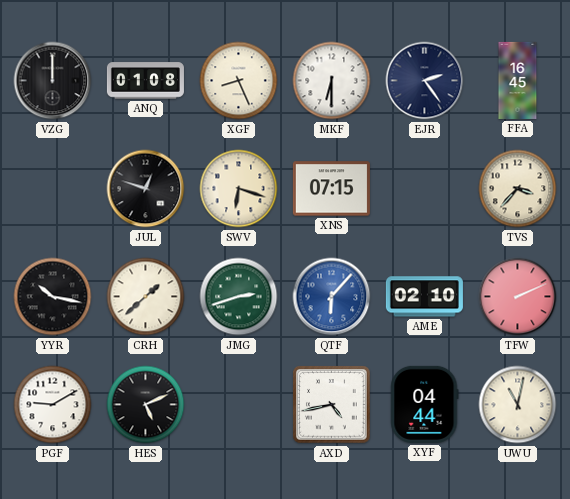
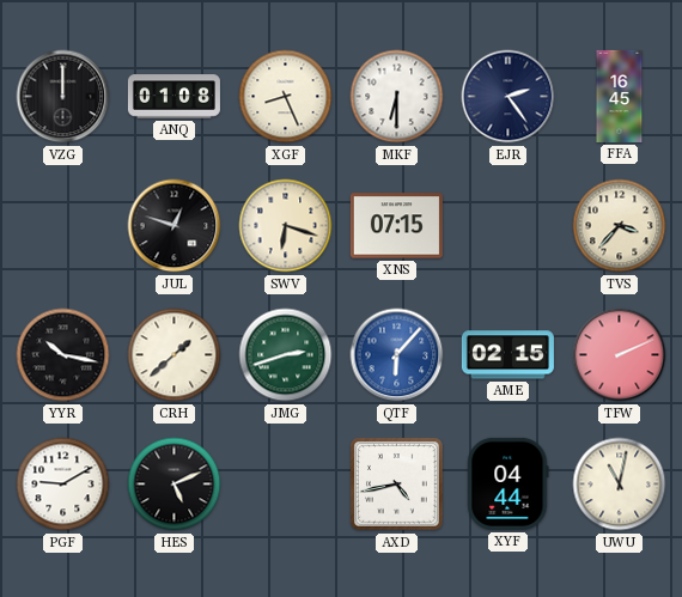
AME: 02:10 -> 02:15
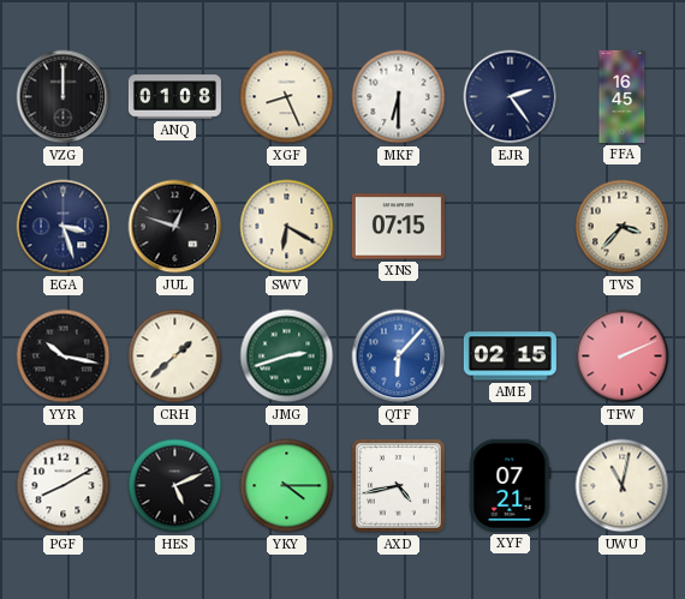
EGA: none -> 3:27
SWV: 6:18 -> 6:20
PGF: 9:10 -> 8:10
YKY: none -> 4:15
XYF: 04:44 -> 07:21
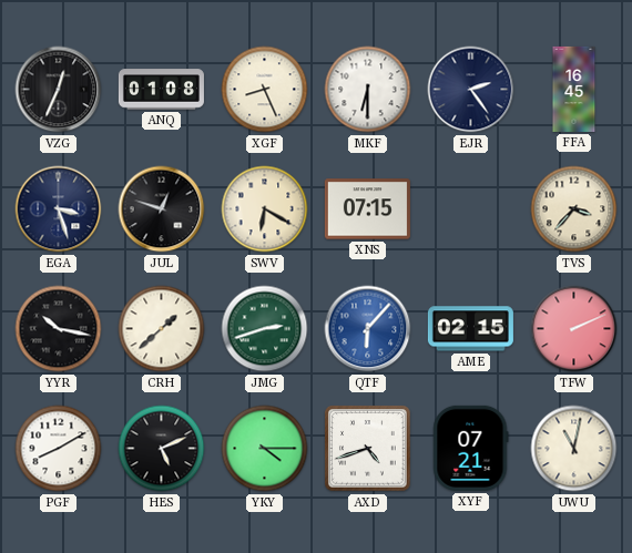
VZG: 12:00 -> 12:34
AXD: 4:43 -> 4:42
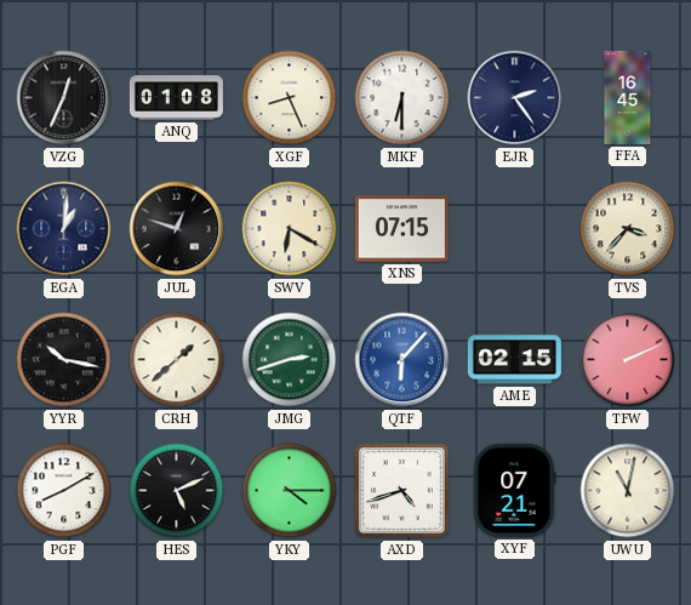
EGA: 3:27 -> 1:01
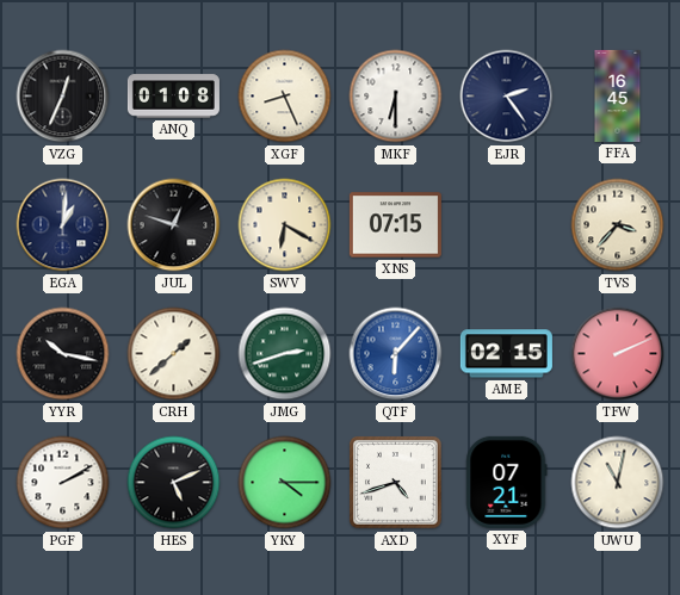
PGF: 8:10 -> 2:10
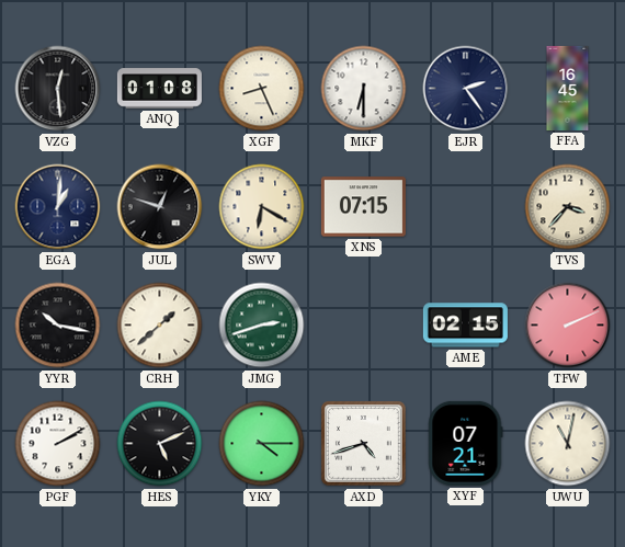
VZG: 12:34 -> 12:29
QTF: 6:07 -> none
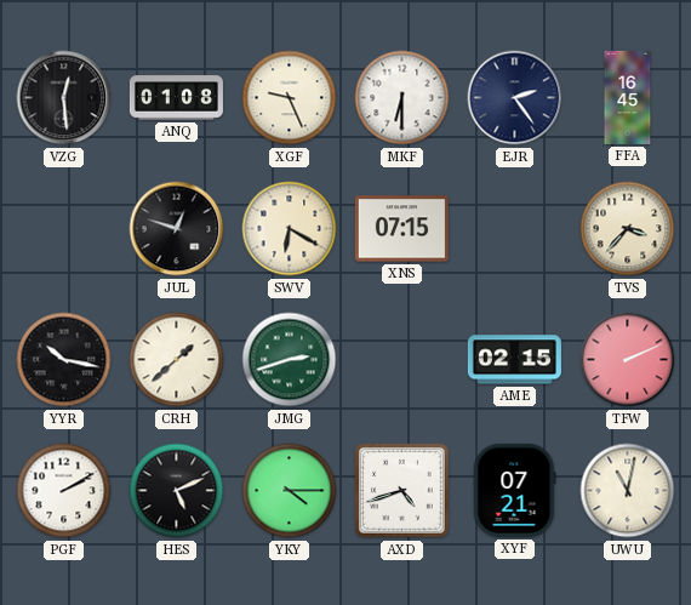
XGF: 8:26 -> 9:26
EGA: 1:01 -> none
